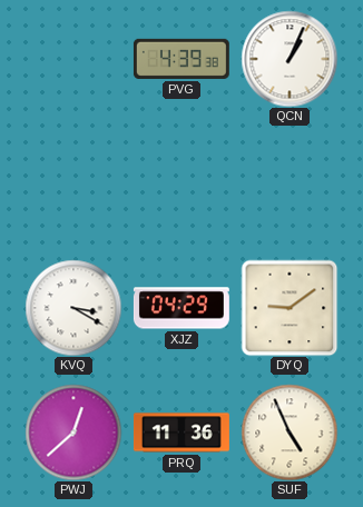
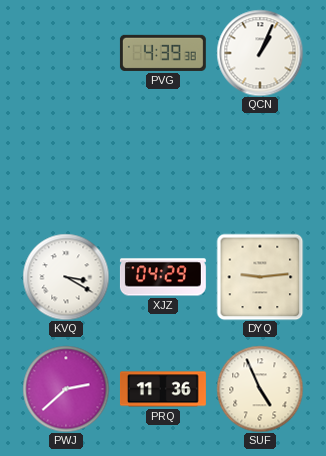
DYQ: 9:09 -> 9:14
PWJ: 12:38 -> 2:38
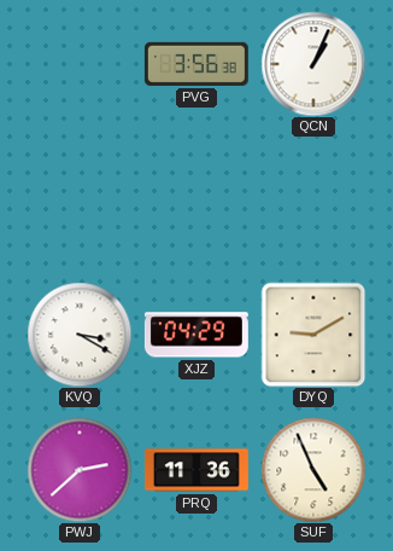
PVG: 4:39 -> 3:56
DYQ: 9:14 -> 9:10
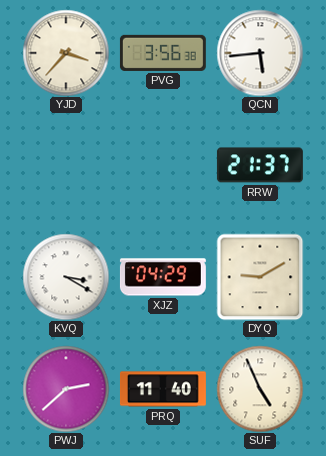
YJD: none -> 3:37
QCN: 1:04 -> 5:44
RRW: none -> 21:37
PRQ: 11:36 -> 11:40
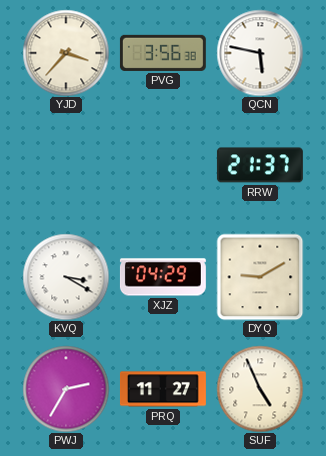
QCN: 5:44 -> 5:47
PWJ: 2:38 -> 2:35
PRQ: 11:40 -> 11:27
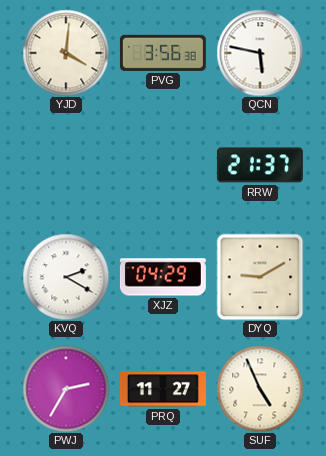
YJD: 3:37 -> 4:01
KVQ: 3:20 -> 2:20
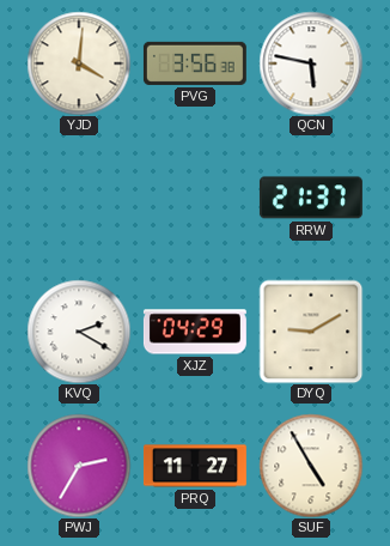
SUF: 4:56 -> 4:55
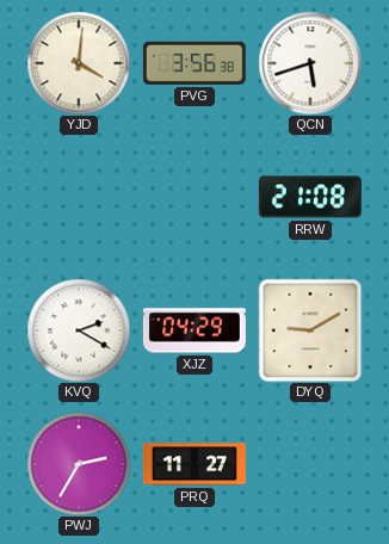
QCN: 5:47 -> 5:42
RRW: 21:37 -> 21:08
SUF: 4:55 -> none
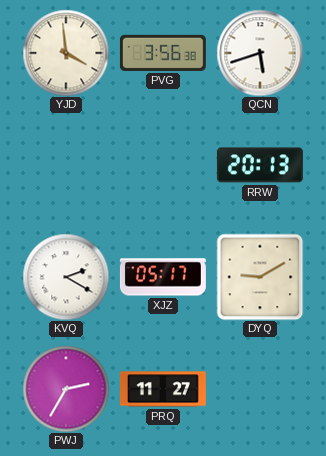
YJD: 4:01 -> 3:59
RRW: 21:08 -> 20:13
XJZ: 04:29 -> 05:17
